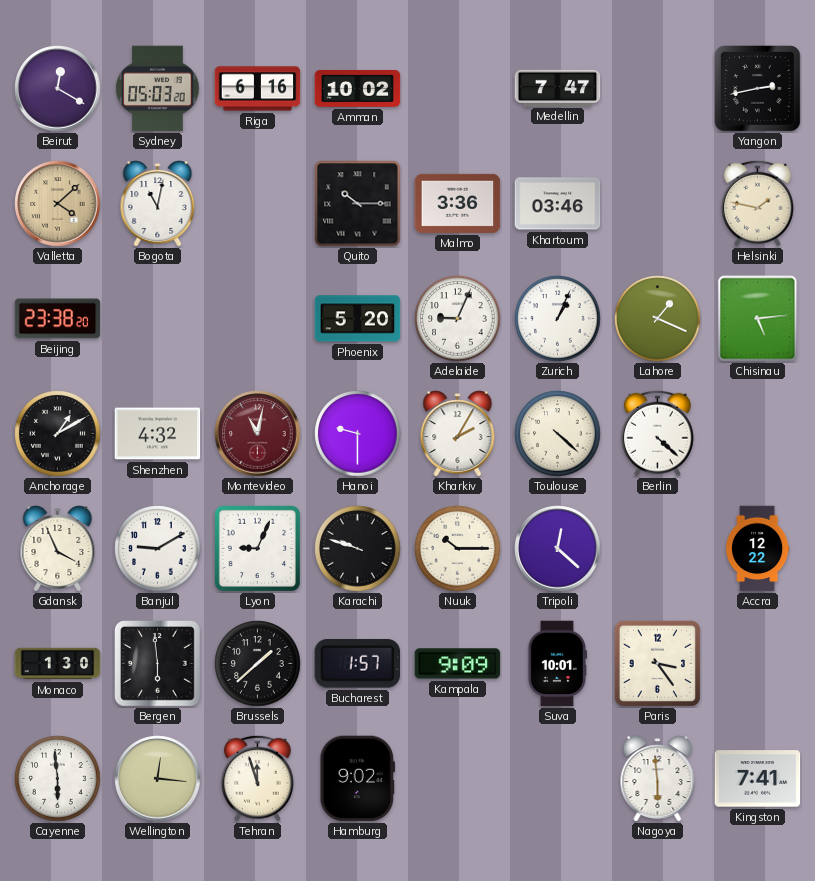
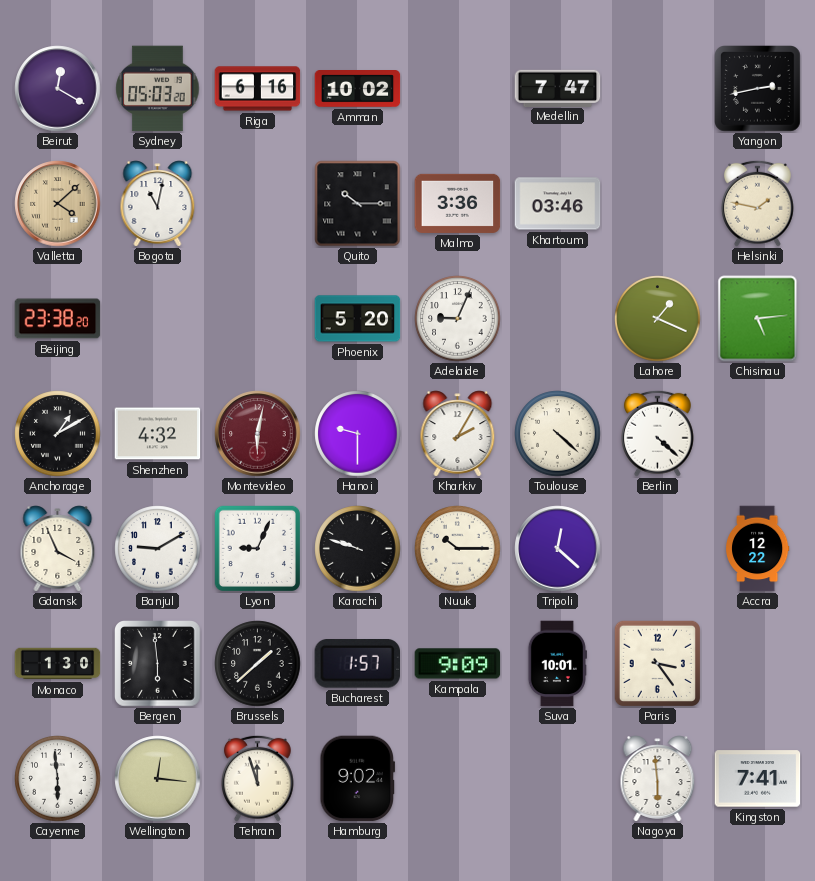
Zurich: 1:04 -> none
Montevideo: 11:02 -> 6:02
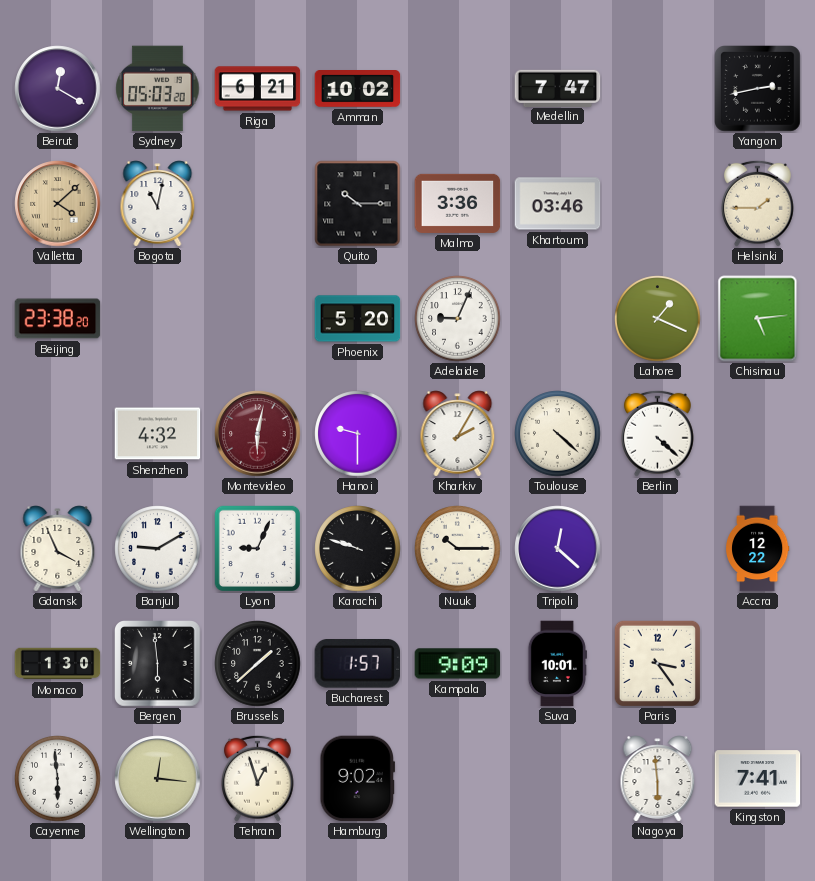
Riga: 6:16 -> 6:21
Helsinki: 1:47 -> 1:45
Anchorage: 1:10 -> none
Tehran: 11:57 -> 12:57
